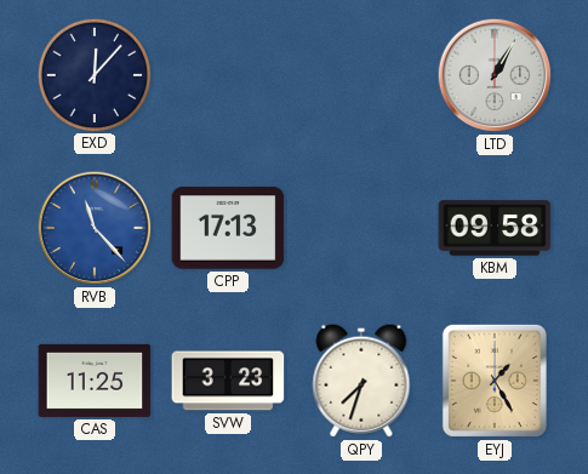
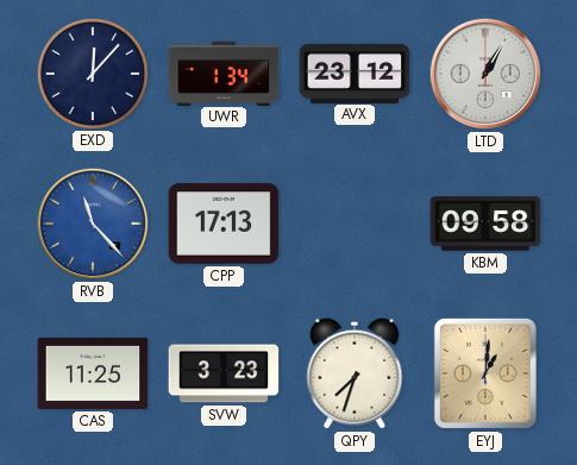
UWR: none -> 1:34
AVX: none -> 23:12
EYJ: 1:25 -> 1:01
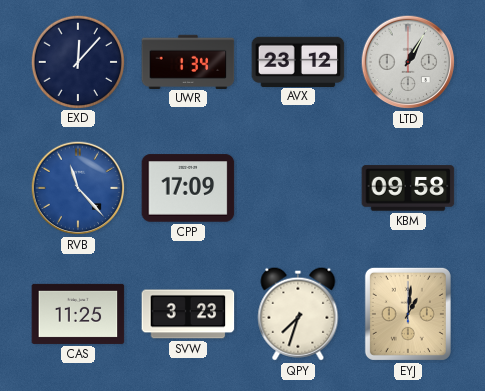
CPP: 17:13 -> 17:09
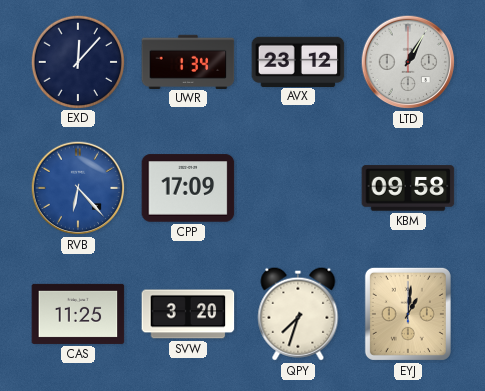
RVB: 11:23 -> 6:23
SVW: 3:23 -> 3:20
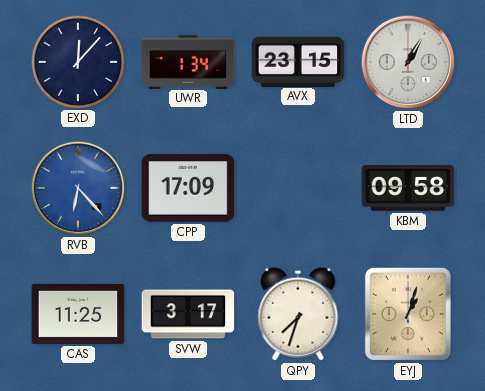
AVX: 23:12 -> 23:15
SVW: 3:20 -> 3:17
EYJ: 1:01 -> 1:03
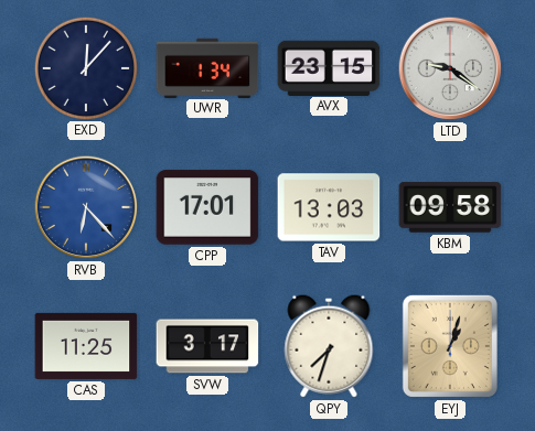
LTD: 1:05 -> 9:21
CPP: 17:09 -> 17:01
TAV: none -> 13:03
